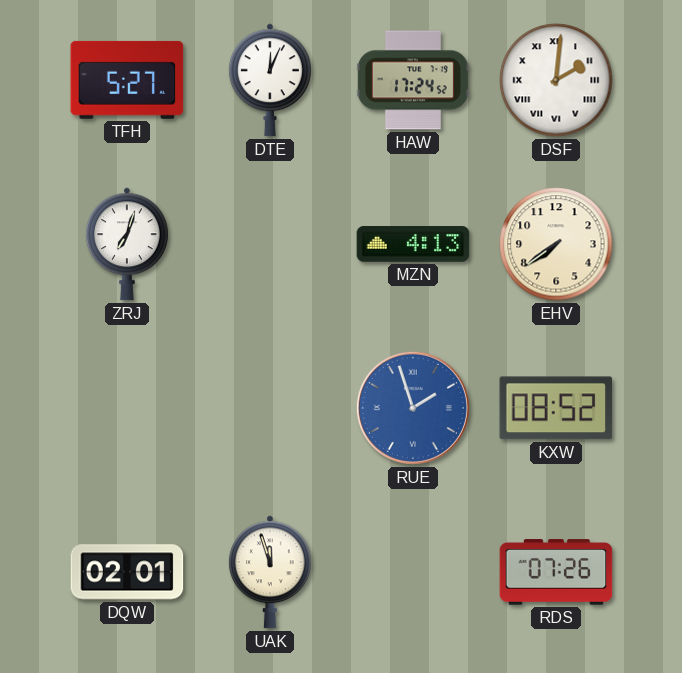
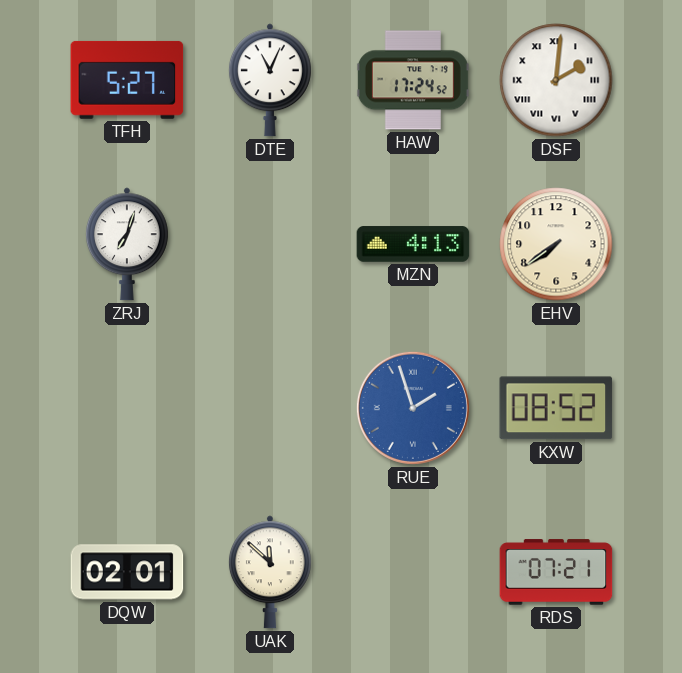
DTE: 12:04 -> 11:04
UAK: 11:57 -> 11:52
RDS: 07:26 -> 07:21
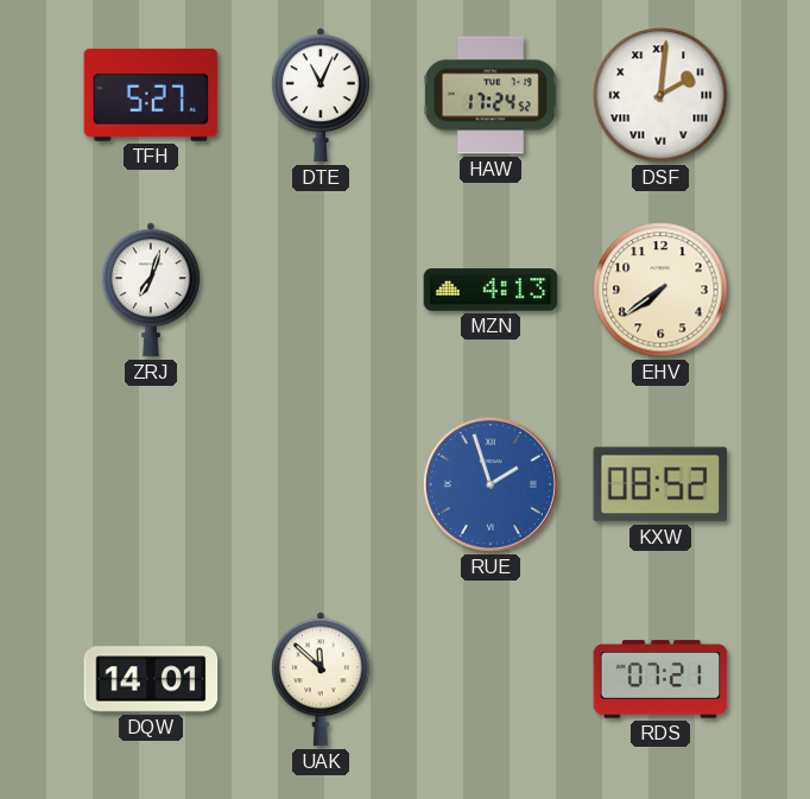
DQW: 02:01 -> 14:01
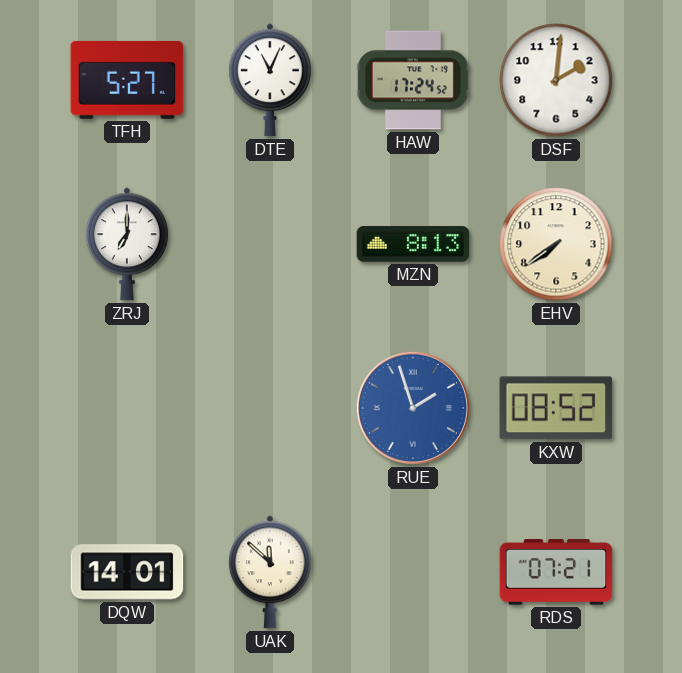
DSF numerals: Roman -> Arabic
ZRJ: 7:03 -> 7:00
MZN: 4:13 -> 8:13
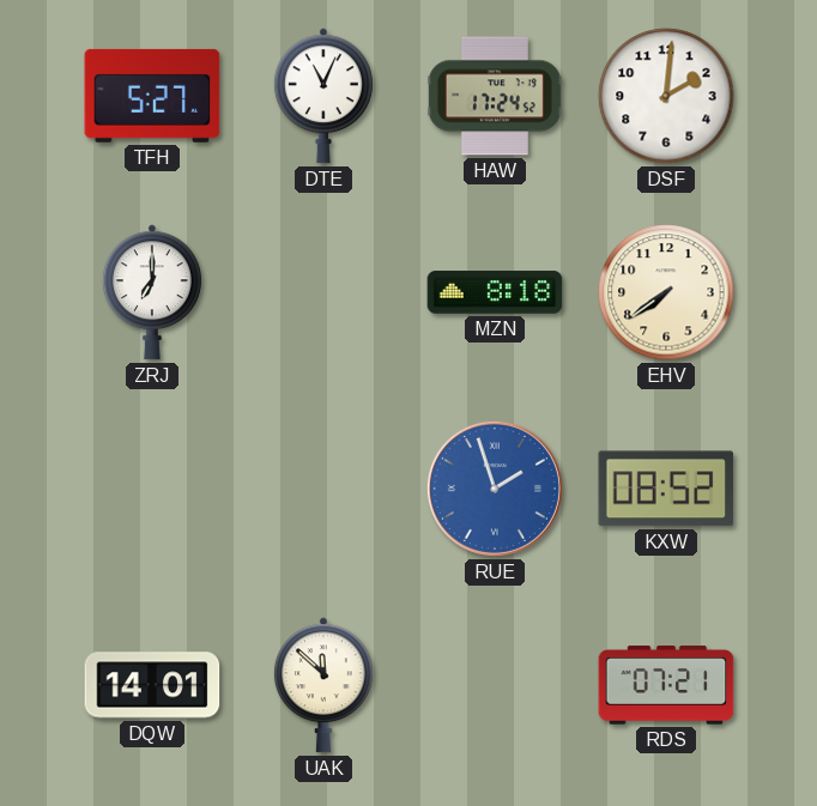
MZN: 8:13 -> 8:18
